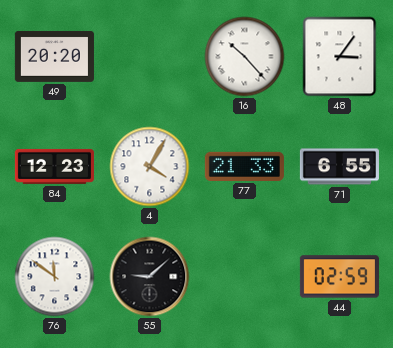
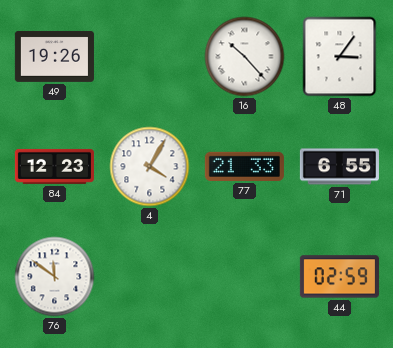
49: 20:20 -> 19:26
55: 9:08 -> none
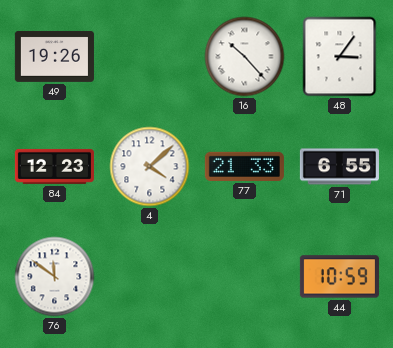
4: 4:05 -> 4:08
44: 02:59 -> 10:59
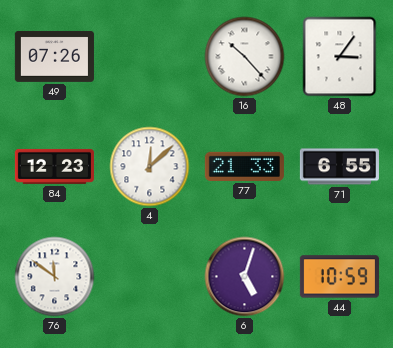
49: 19:26 -> 07:26
4: 4:08 -> 12:08
6: none -> 5:03
